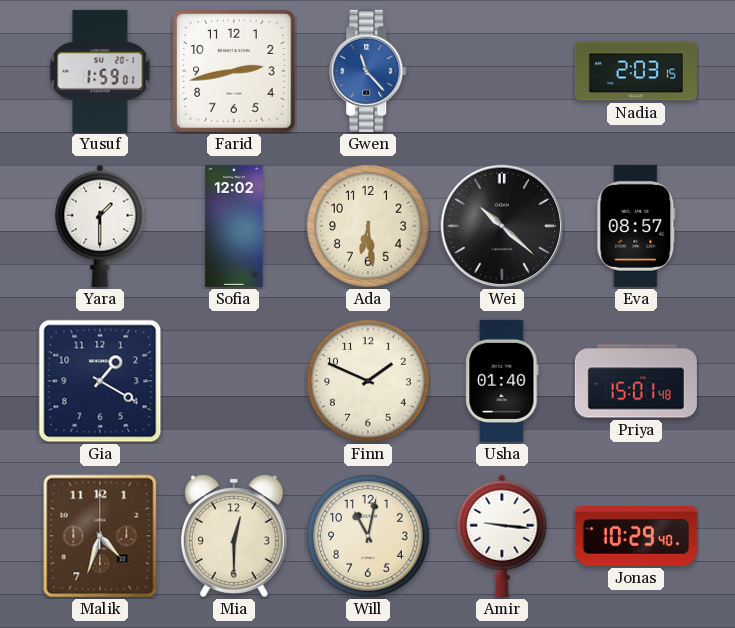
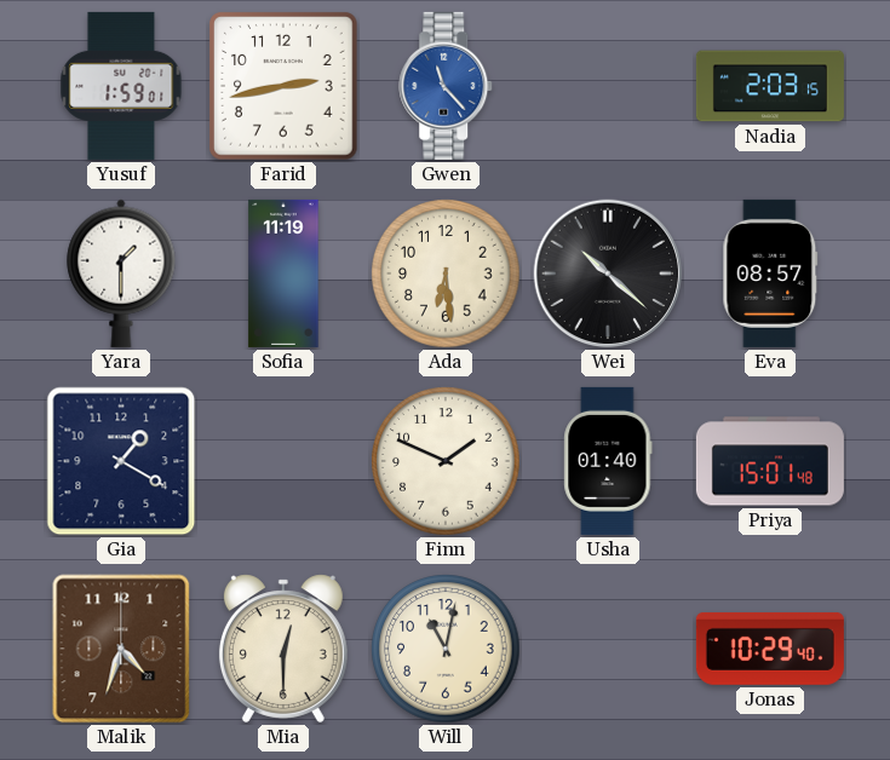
Sofia: 12:02 -> 11:19
Amir: 9:16 -> none
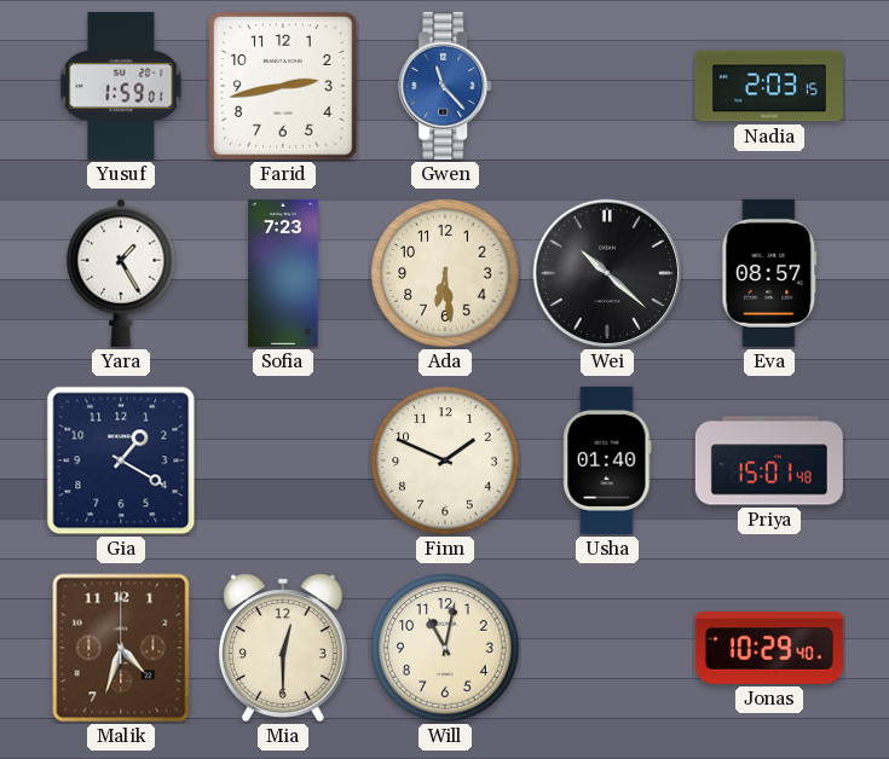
Yara: 1:30 -> 1:25
Sofia: 11:19 -> 7:23
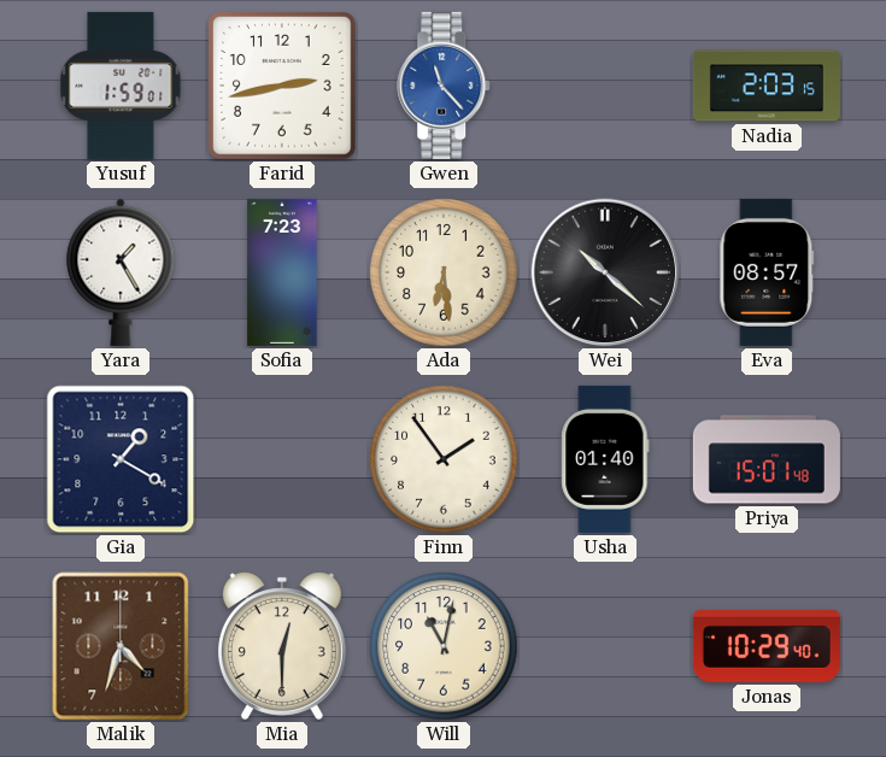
Finn: 1:49 -> 1:54
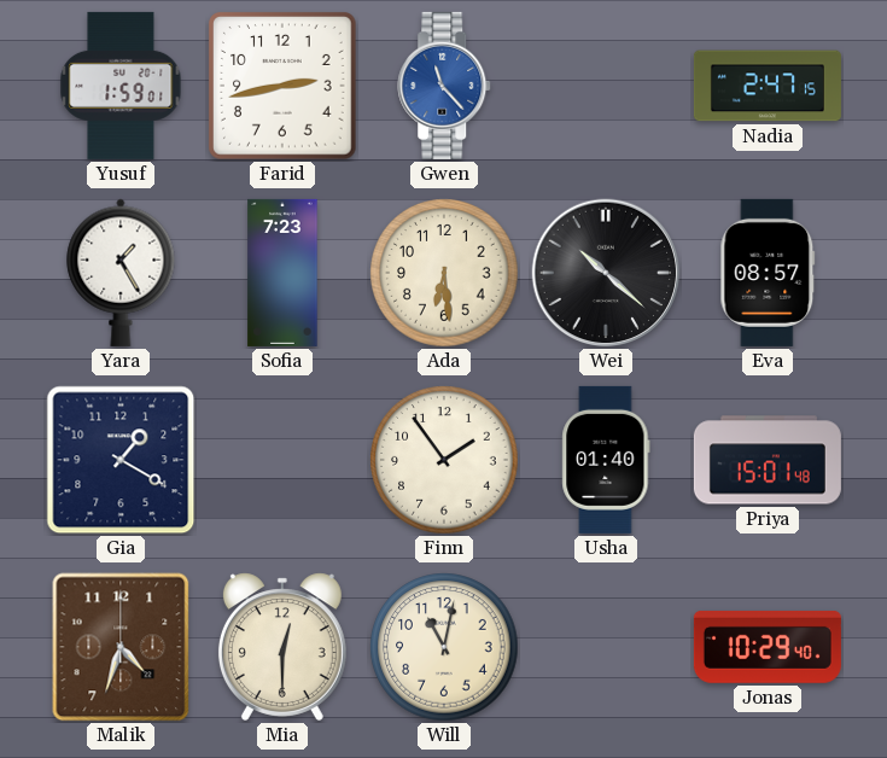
Nadia: 2:03 -> 2:47
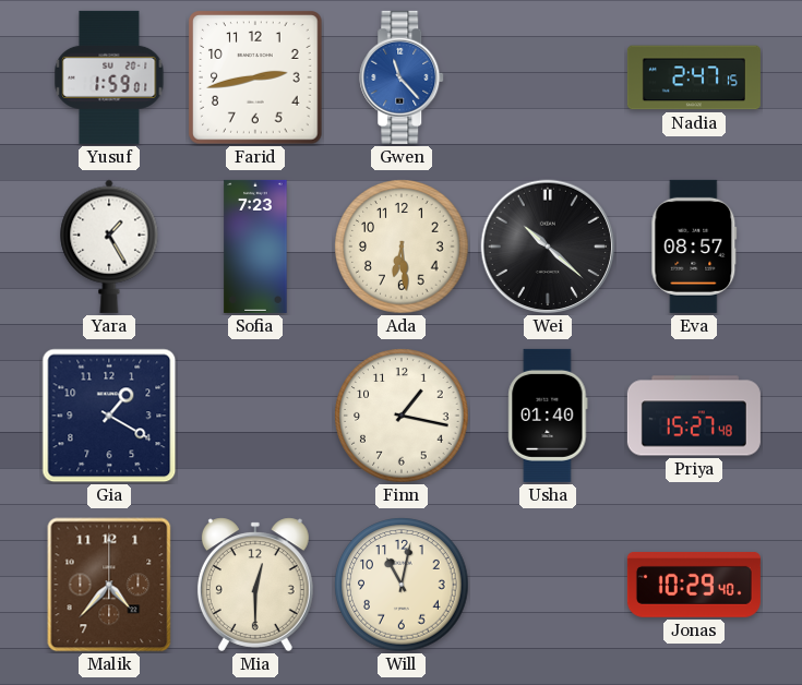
Finn: 1:54 -> 1:17
Priya: 15:01 -> 15:27
Malik: 4:33 -> 4:37
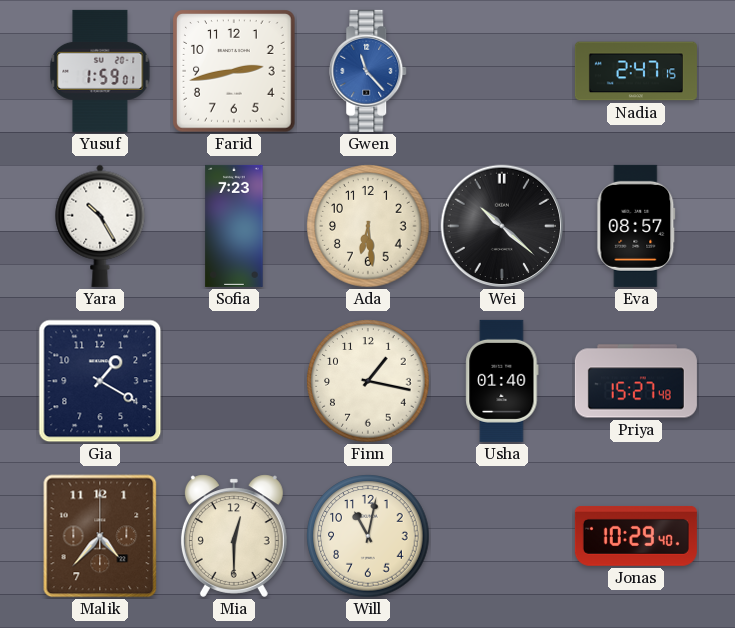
Yara: 1:25 -> 10:25
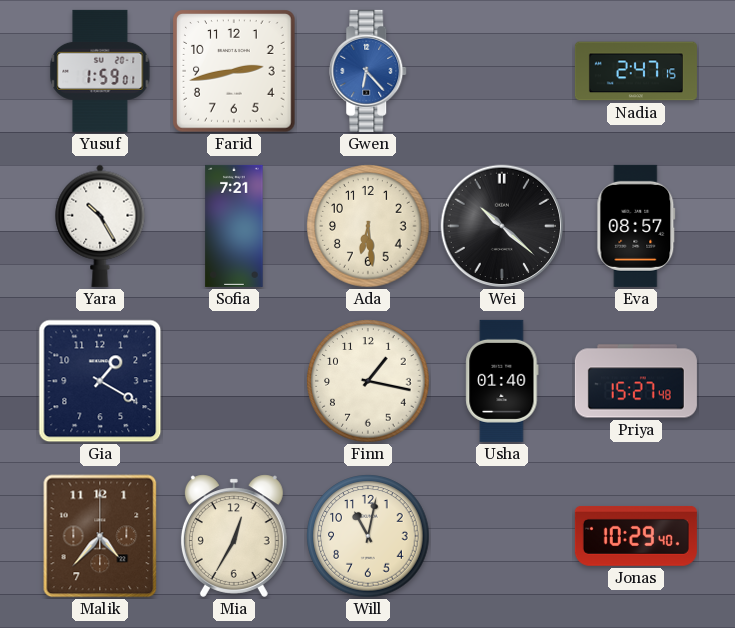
Gwen: 11:23 -> 6:23
Sofia: 7:23 -> 7:21
Mia: 12:30 -> 12:35
